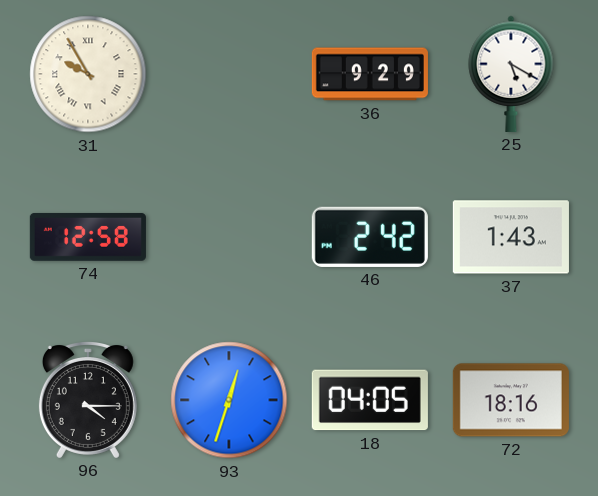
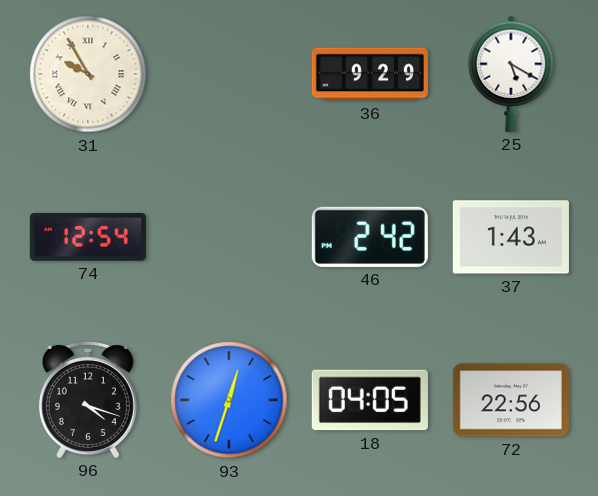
74: 12:58 -> 12:54
96: 4:15 -> 4:18
72: 18:16 -> 22:56
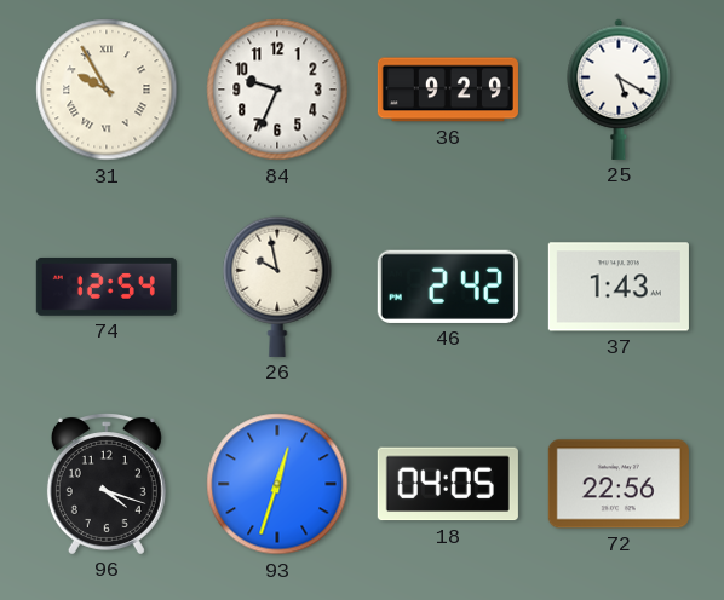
84: none -> 9:34
26: none -> 9:58
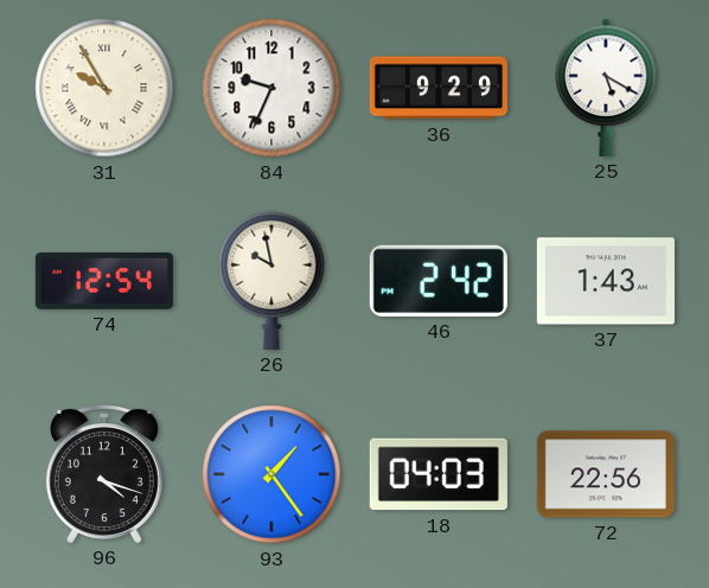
93: 12:33 -> 1:24
18: 04:05 -> 04:03
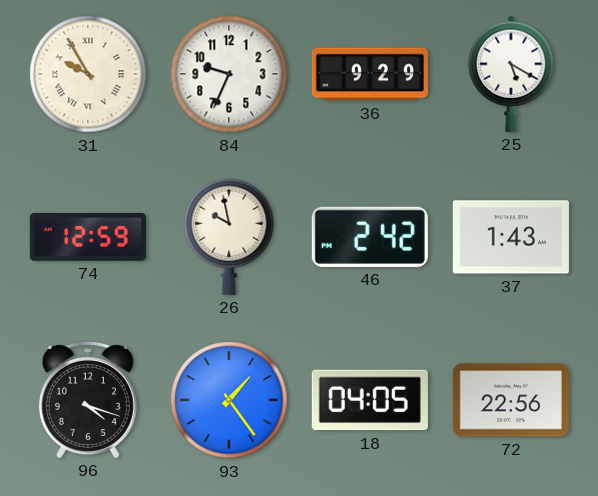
74: 12:54 -> 12:59
18: 04:03 -> 04:05
